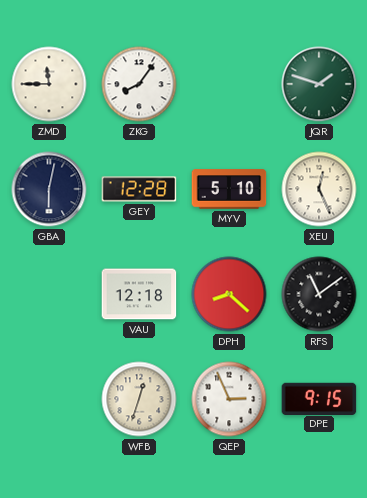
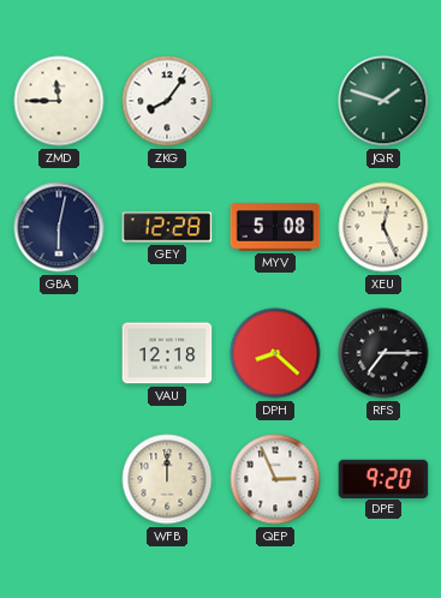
MYV: 5:10 -> 5:08
RFS: 11:09 -> 7:15
WFB: 12:33 -> 12:00
DPE: 9:15 -> 9:20
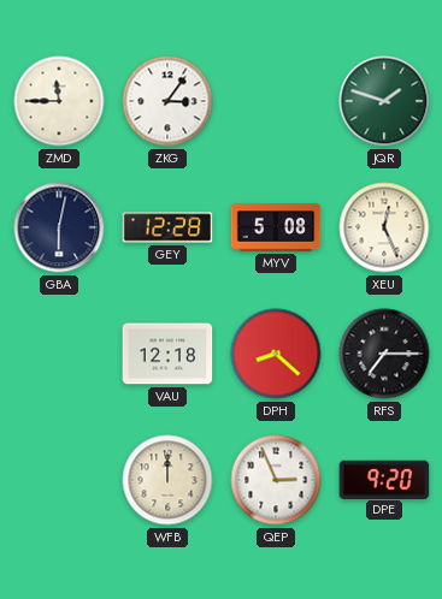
ZKG: 8:06 -> 3:06
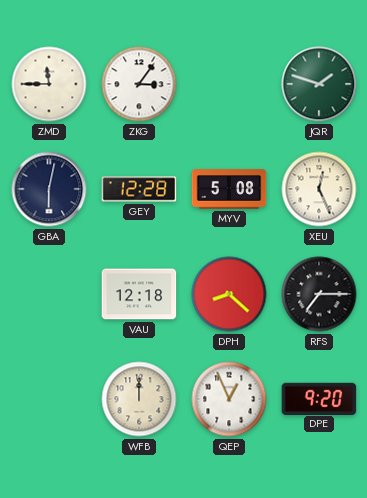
QEP: 2:56 -> 12:56
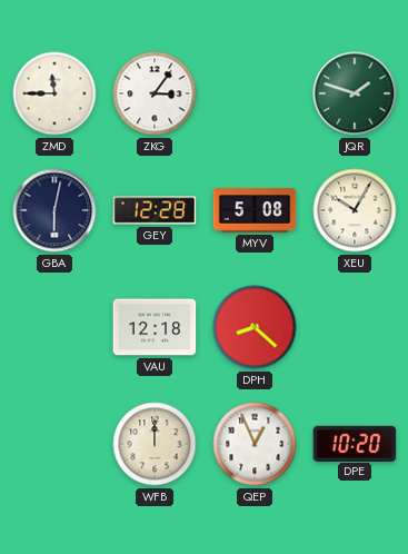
XEU: 12:26 -> 10:05
RFS: 7:15 -> none
DPE: 9:20 -> 10:20
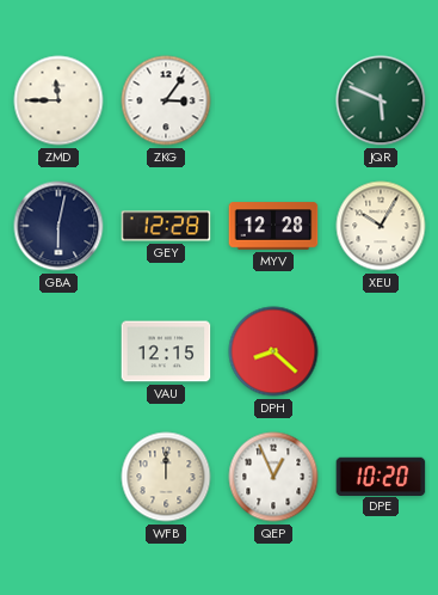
JQR: 1:48 -> 5:49
MYV: 5:08 -> 12:28
VAU: 12:18 -> 12:15
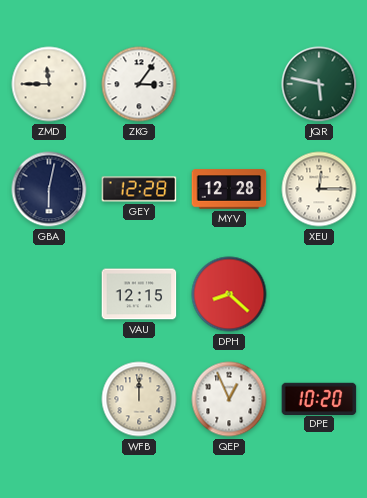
JQR: 5:49 -> 5:47
XEU: 10:05 -> 12:15
